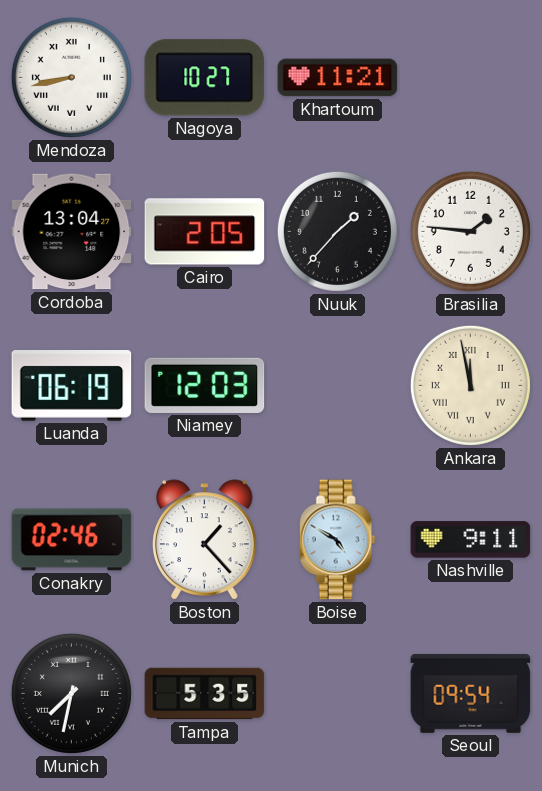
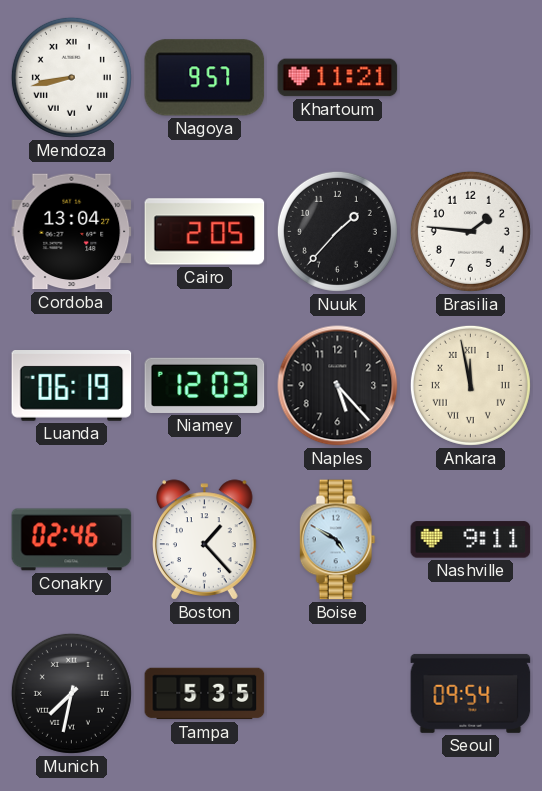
Nagoya: 10:27 -> 9:57
Naples: none -> 5:23
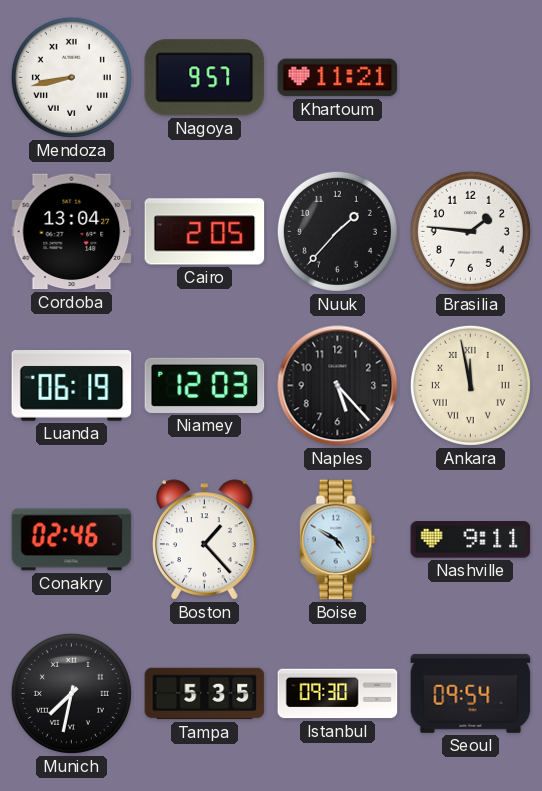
Istanbul: none -> 09:30
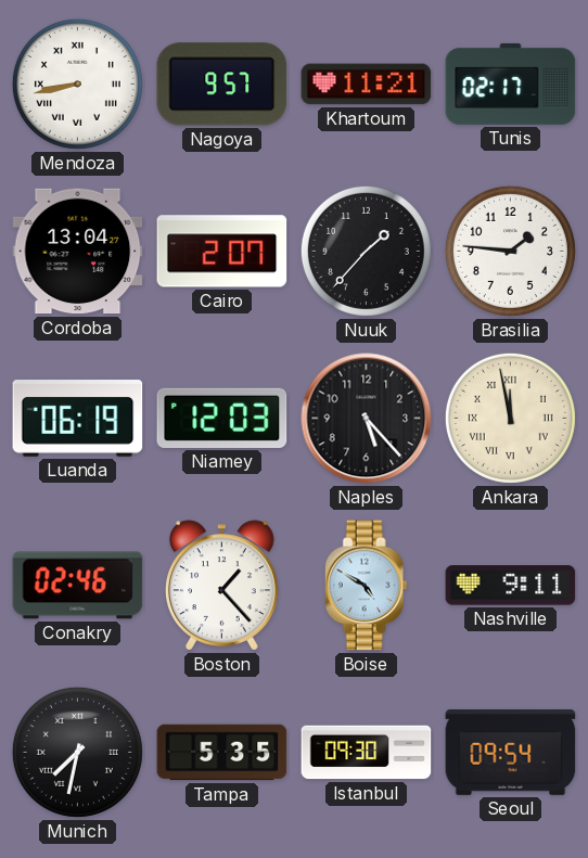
Tunis: none -> 02:17
Cairo: 2:05 -> 2:07
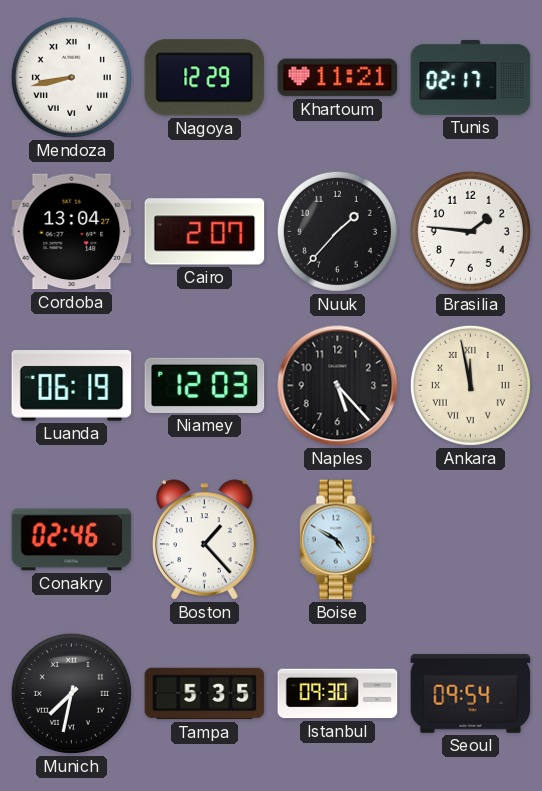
Nagoya: 9:57 -> 12:29
Nashville: 9:11 -> none
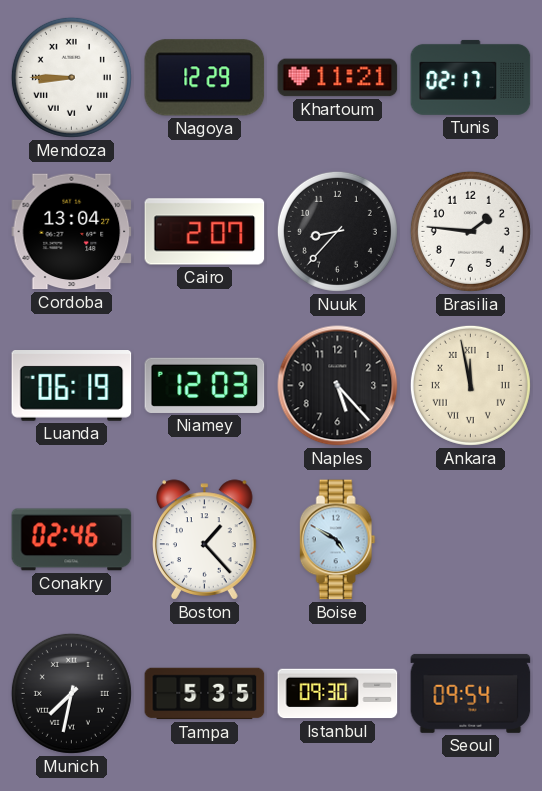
Mendoza: 8:43 -> 8:45
Nuuk: 1:37 -> 8:37
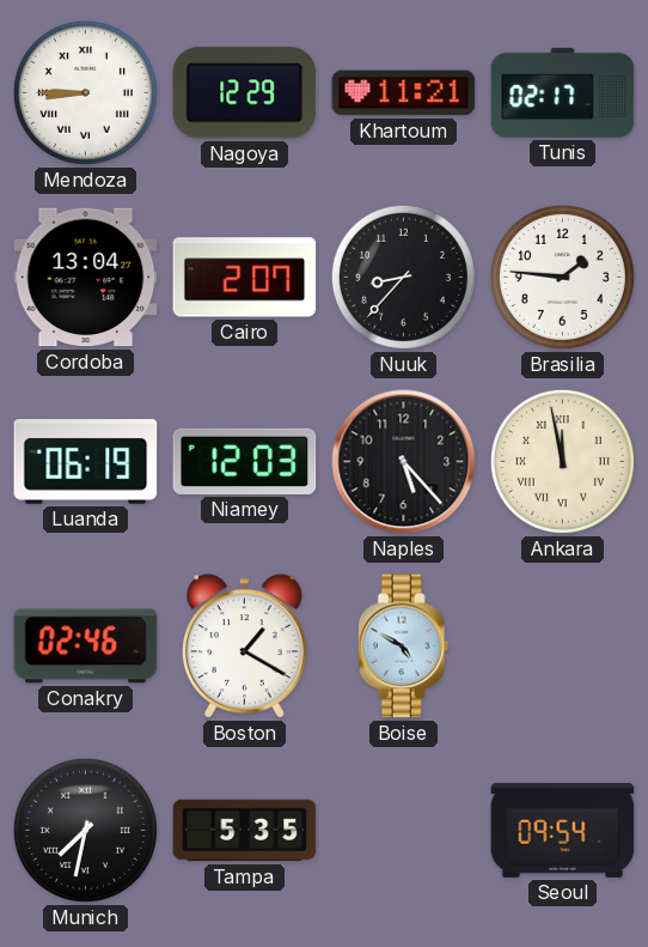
Boston: 1:23 -> 1:20
Istanbul: 09:30 -> none
